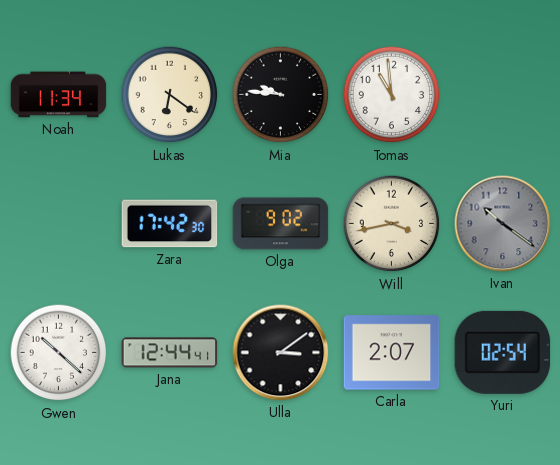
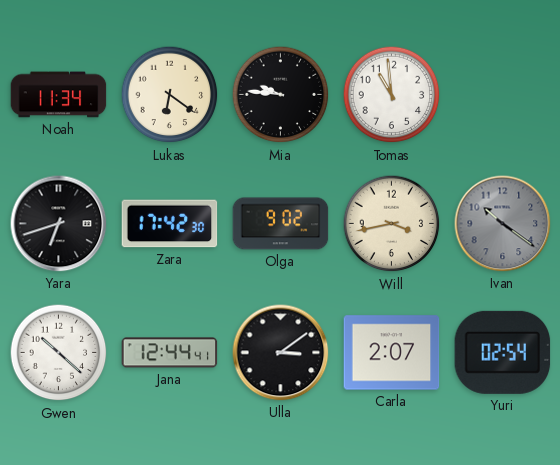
Yara: none -> 6:42
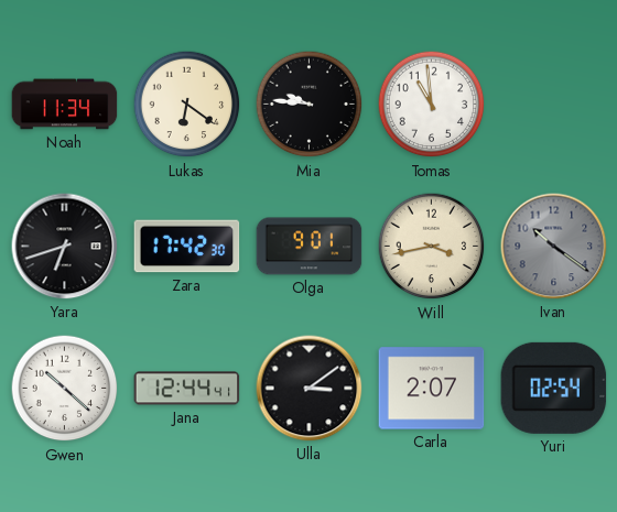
Olga: 9:02 -> 9:01
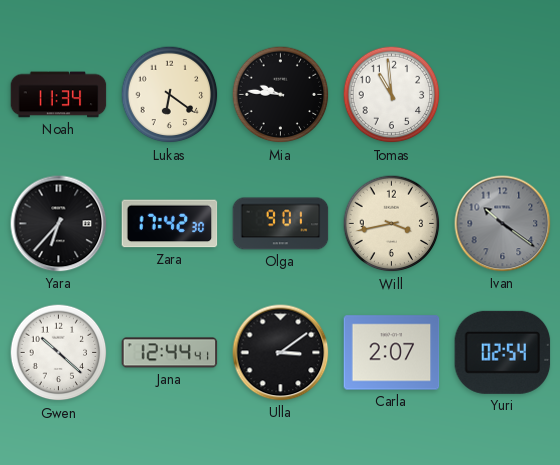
Yara: 6:42 -> 6:37
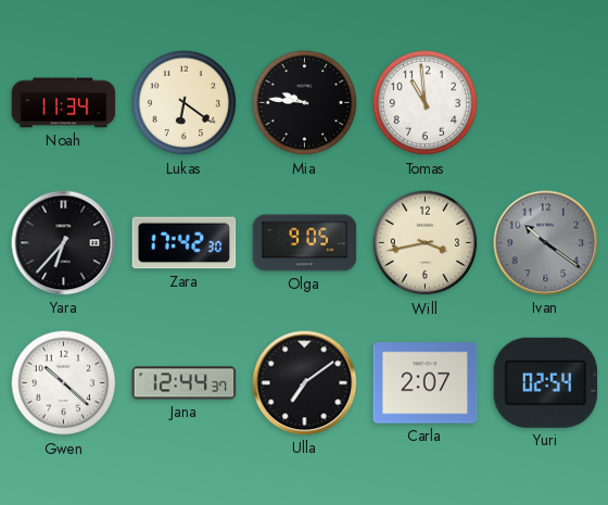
Olga: 9:01 -> 9:05
Jana: 12:44:41 -> 12:44:37
Ulla: 3:09 -> 7:09
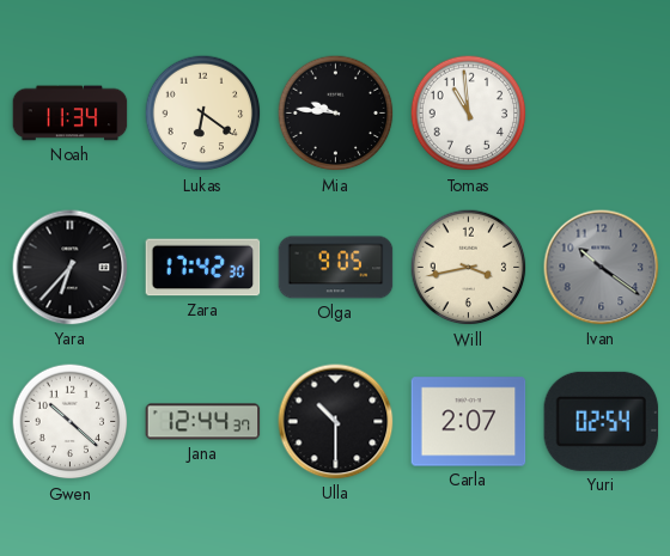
Ulla: 7:09 -> 10:30
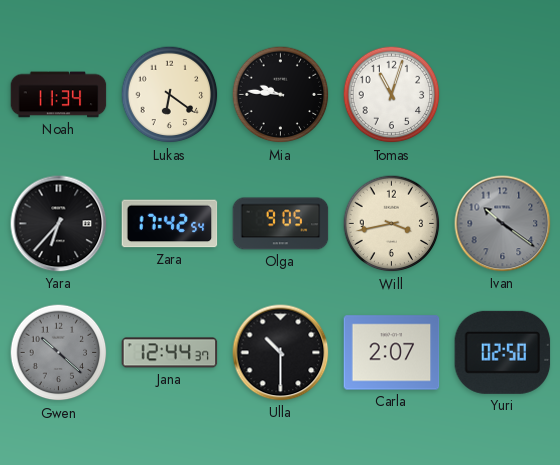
Tomas: 10:59 -> 11:03
Zara: 17:42:30 -> 17:42:54
Gwen dial: white -> grey
Yuri: 02:54 -> 02:50
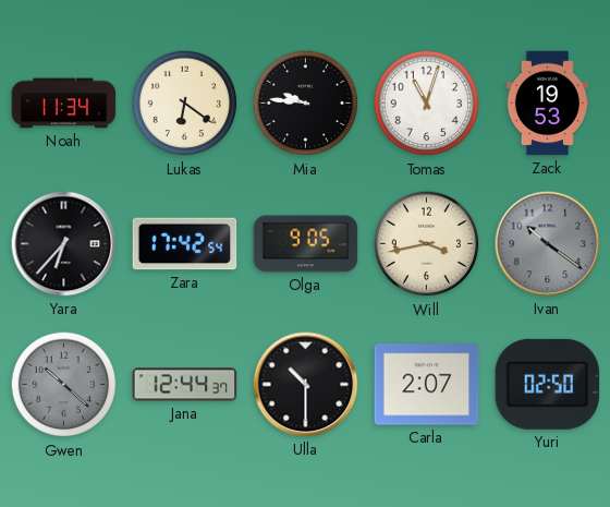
Zack: none -> 19:53
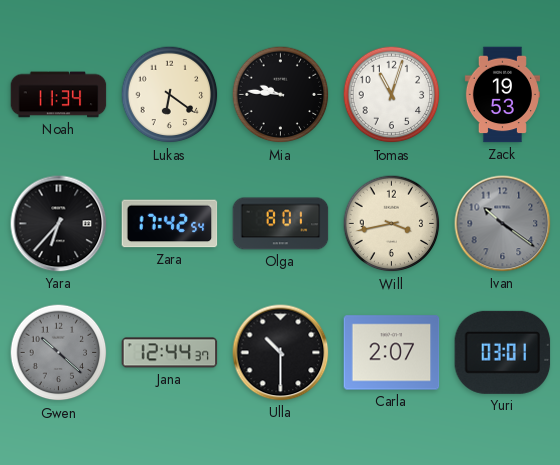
Olga: 9:05 -> 8:01
Yuri: 02:50 -> 03:01
